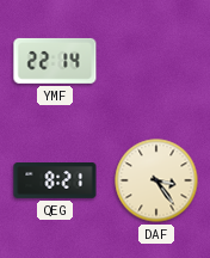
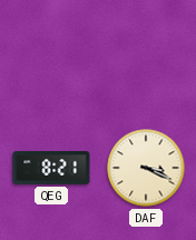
YMF: 22:14 -> none
DAF: 3:24 -> 3:19
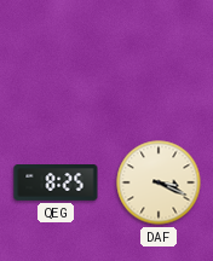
QEG: 8:21 -> 8:25
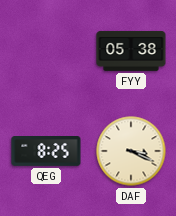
FYY: none -> 05:38
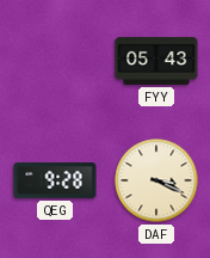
FYY: 05:38 -> 05:43
QEG: 8:25 -> 9:28
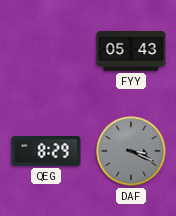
QEG: 9:28 -> 8:29
DAF dial: cream -> grey
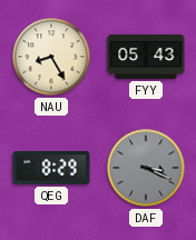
NAU: none -> 8:25
